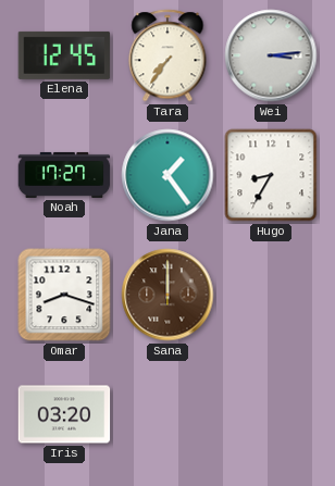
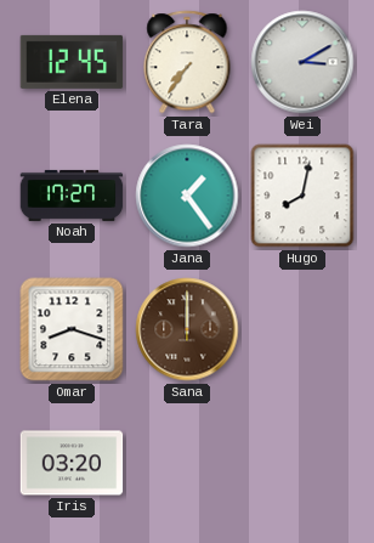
Wei: 3:14 -> 3:10
Hugo: 8:35 -> 8:02
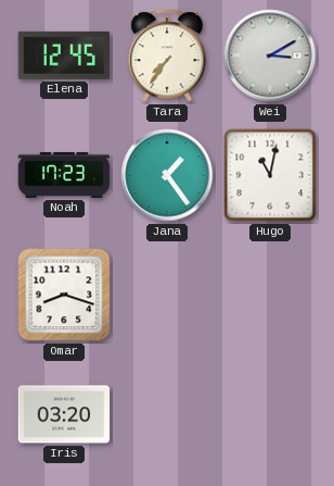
Noah: 17:27 -> 17:23
Hugo: 8:02 -> 11:02
Sana: 12:00 -> none
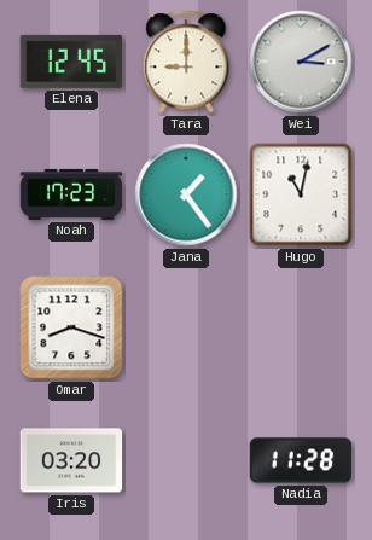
Tara: 7:36 -> 9:00
Nadia: none -> 11:28
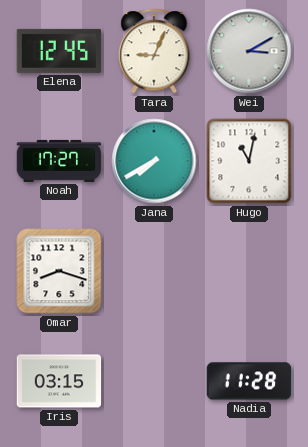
Tara: 9:00 -> 9:04
Noah: 17:23 -> 17:27
Jana: 1:24 -> 7:40
Iris: 03:20 -> 03:15
